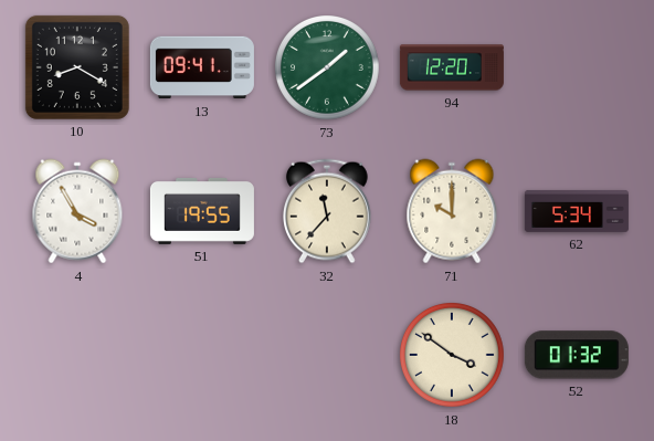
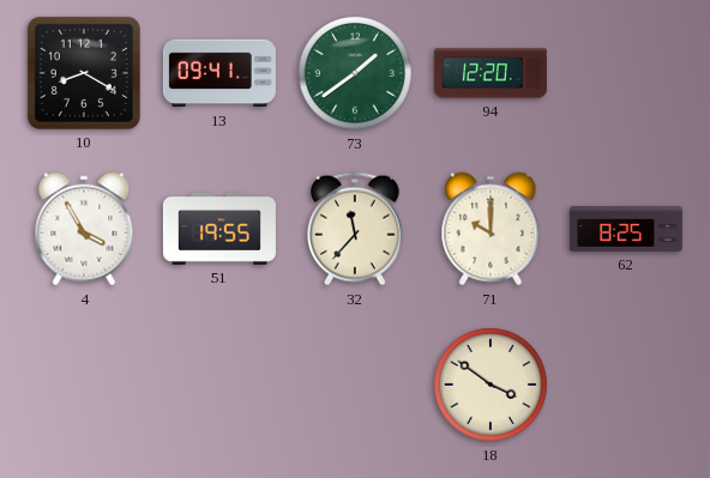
62: 5:34 -> 8:25
52: 01:32 -> none
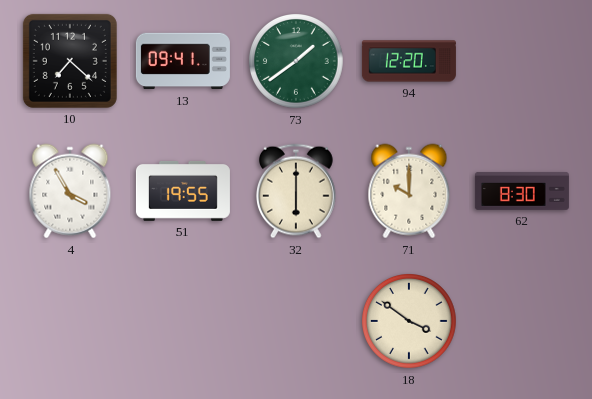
10: 8:20 -> 7:22
32: 11:37 -> 6:00
62: 8:25 -> 8:30
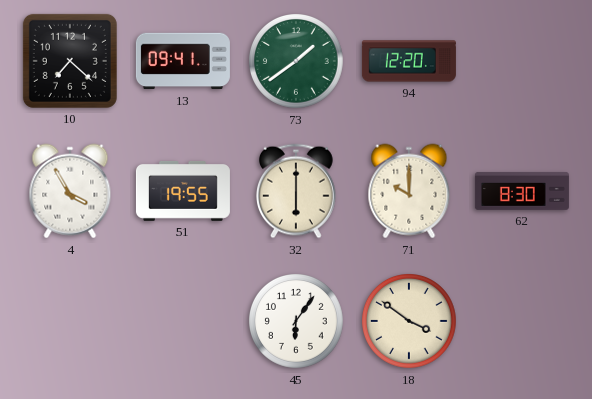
45: none -> 6:06
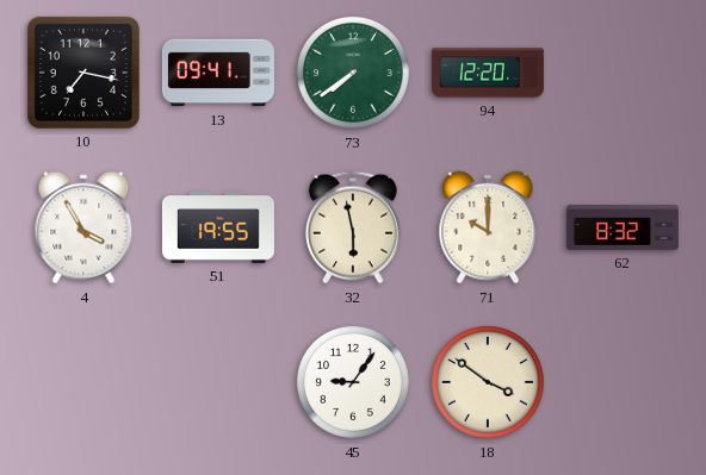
10: 7:22 -> 7:17
73: 1:39 -> 7:39
32: 6:00 -> 5:58
62: 8:30 -> 8:32
45: 6:06 -> 9:06
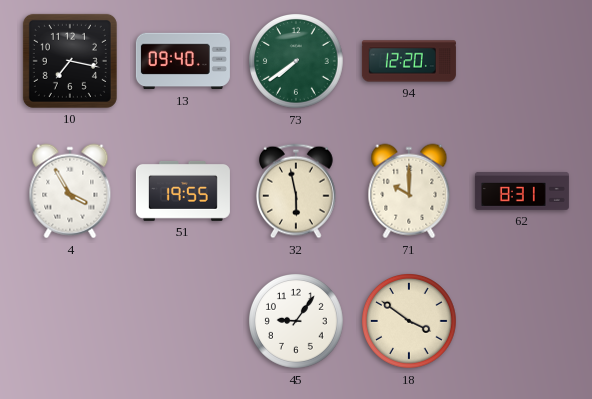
13: 09:41 -> 09:40
62: 8:32 -> 8:31
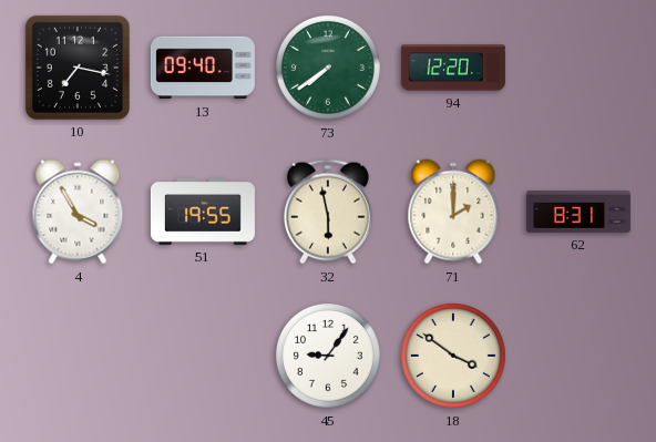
71: 10:00 -> 2:00
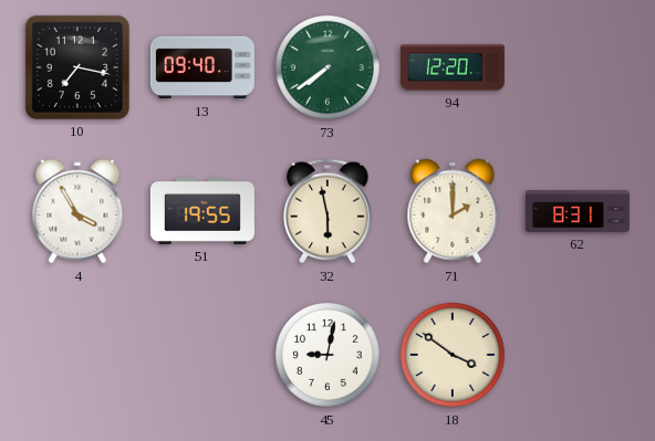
45: 9:06 -> 9:02
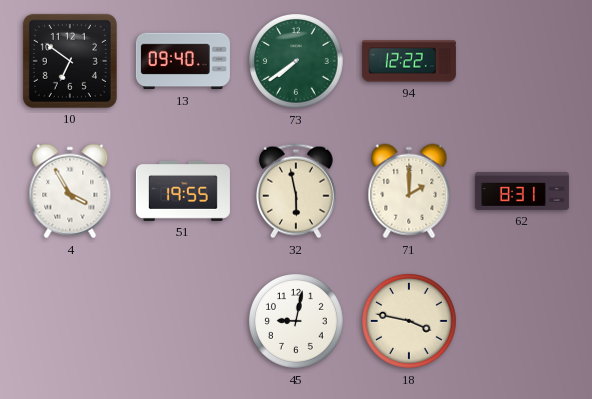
10: 7:17 -> 6:51
94: 12:20 -> 12:22
18: 3:51 -> 3:47
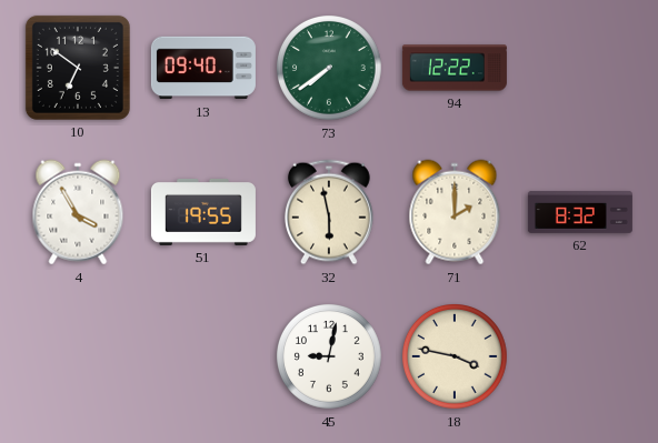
62: 8:31 -> 8:32
